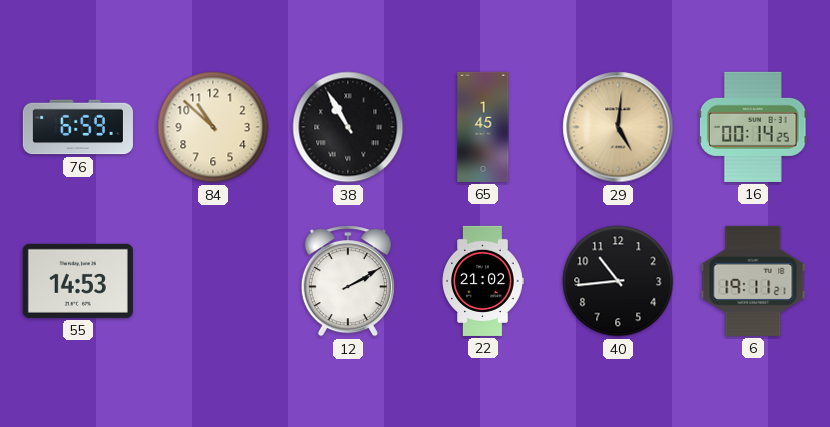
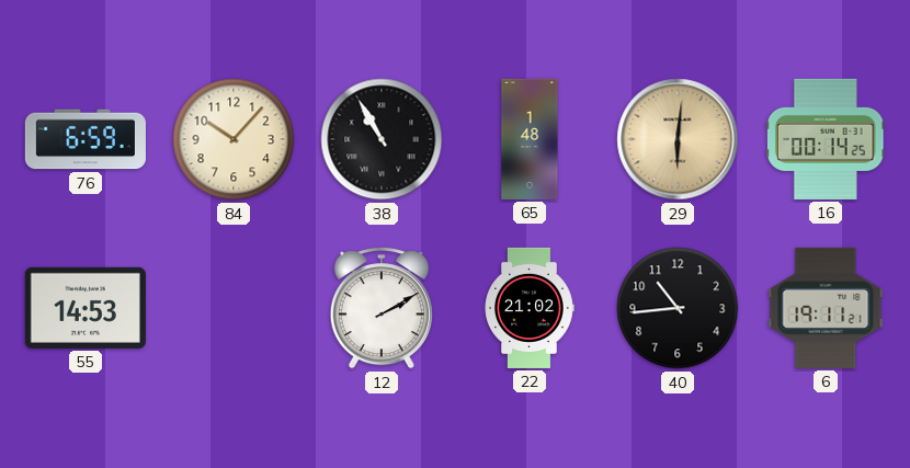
84: 10:52 -> 10:07
65: 1:45 -> 1:48
29: 5:01 -> 6:01
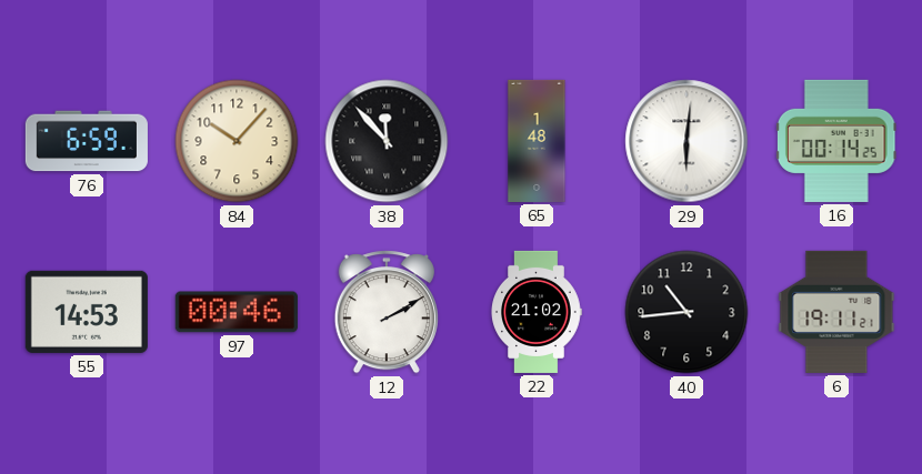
38: 10:55 -> 11:53
29 dial: champagne -> white
97: none -> 00:46
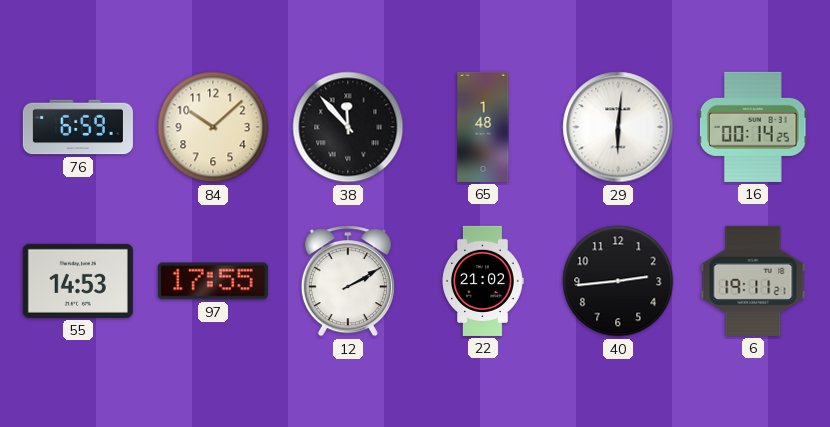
84: 10:07 -> 10:08
97: 00:46 -> 17:55
40: 10:44 -> 2:44
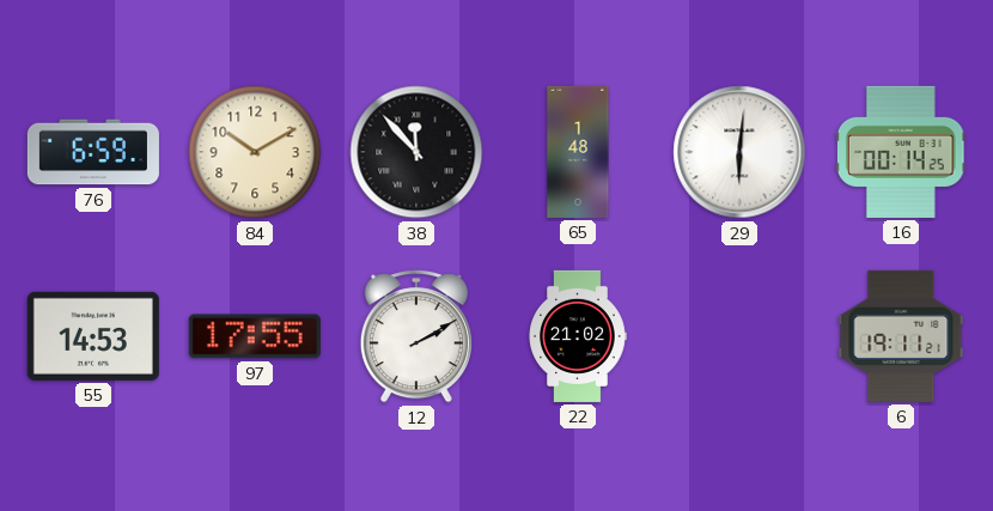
84: 10:08 -> 10:10
40: 2:44 -> none
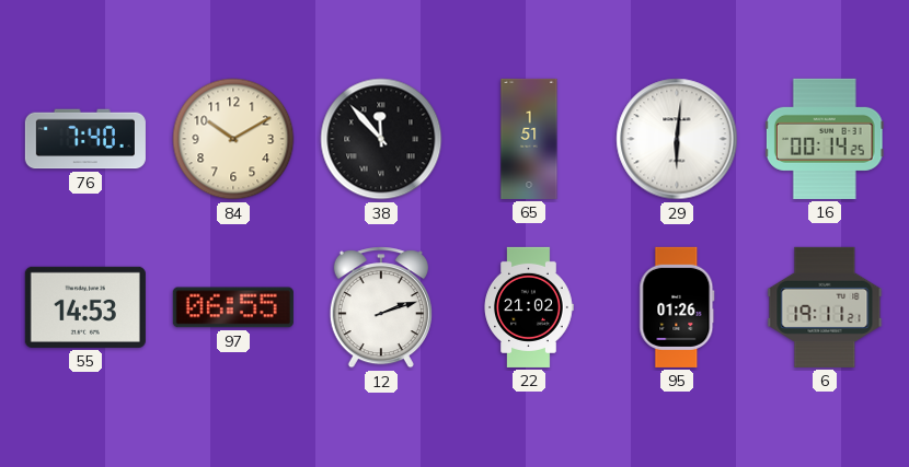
76: 6:59 -> 7:40
65: 1:48 -> 1:51
97: 17:55 -> 06:55
12: 2:10 -> 2:12
95: none -> 01:26
